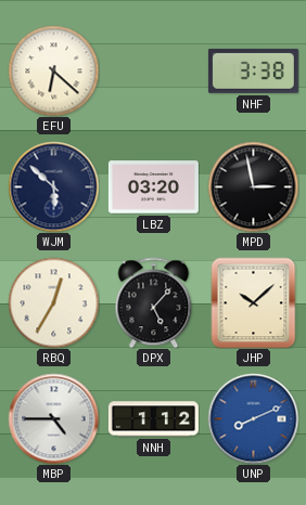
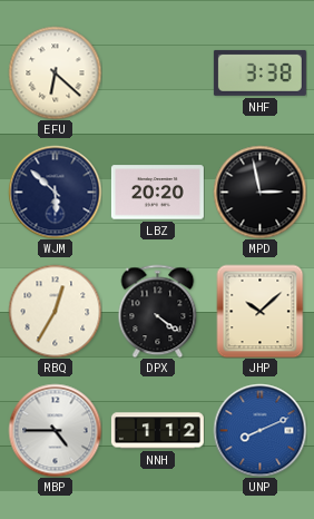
LBZ: 03:20 -> 20:20
DPX: 5:07 -> 4:21
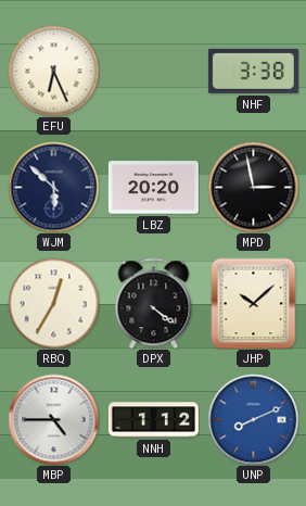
EFU: 6:22 -> 6:26
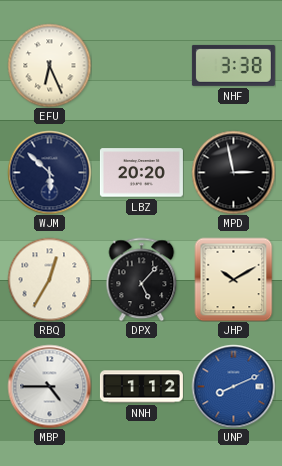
DPX: 4:21 -> 5:07
JHP: 10:08 -> 10:10
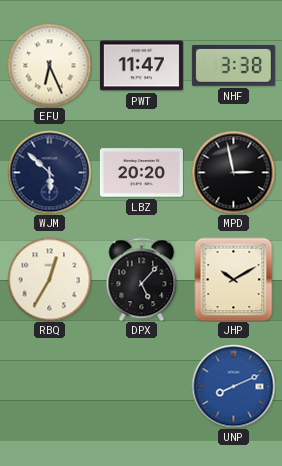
PWT: none -> 11:47
MBP: 4:45 -> none
NNH: 1:12 -> none
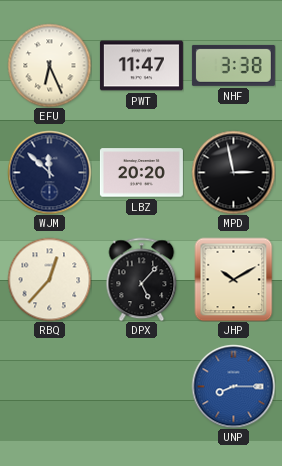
WJM: 5:52 -> 11:52
RBQ: 12:35 -> 12:37
UNP: 8:11 -> 8:15
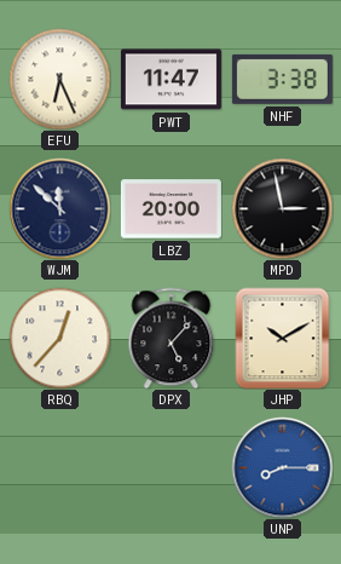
LBZ: 20:20 -> 20:00
